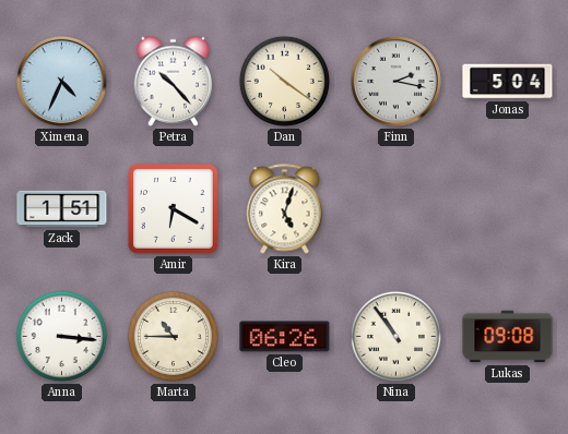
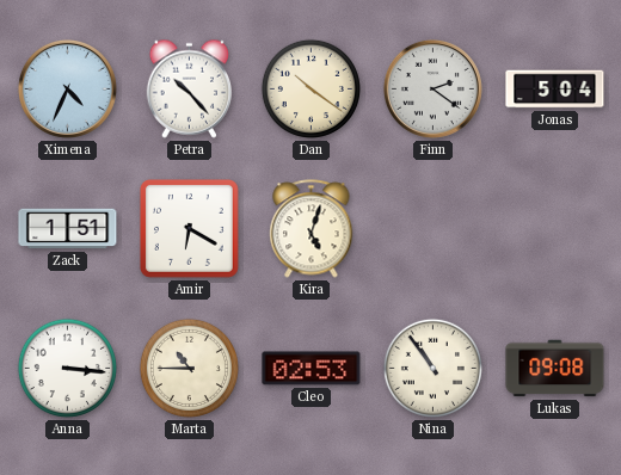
Finn: 2:17 -> 2:21
Cleo: 06:26 -> 02:53
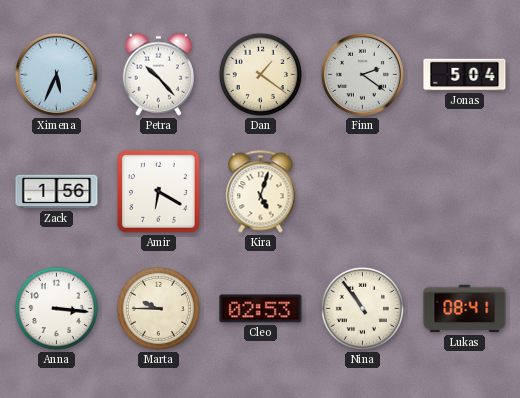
Ximena: 4:34 -> 5:34
Dan: 10:21 -> 1:21
Zack: 1:51 -> 1:56
Marta: 10:45 -> 9:45
Lukas: 09:08 -> 08:41
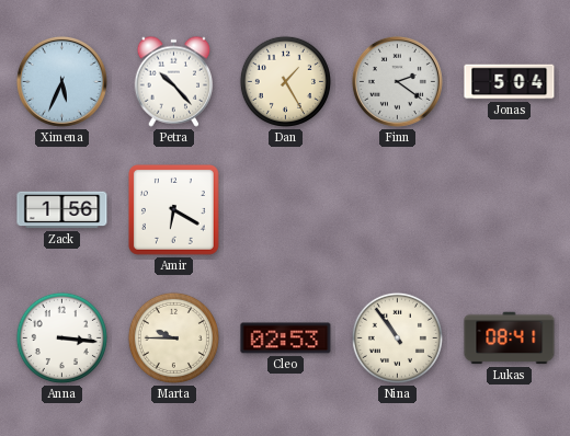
Dan: 1:21 -> 1:25
Kira: 5:03 -> none
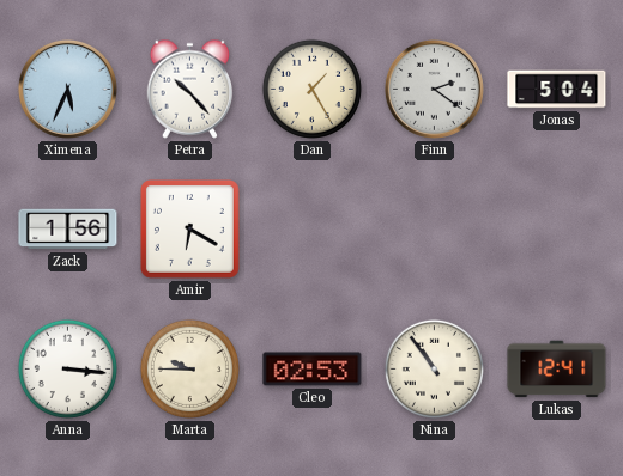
Lukas: 08:41 -> 12:41
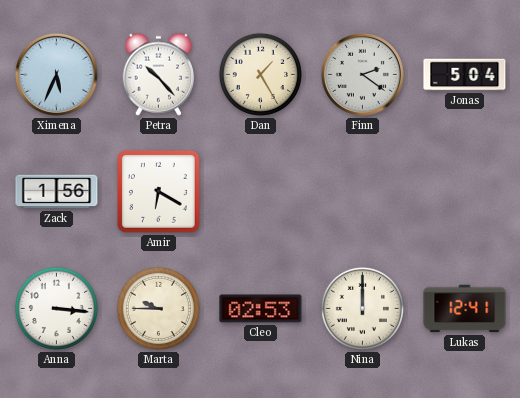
Nina: 10:54 -> 12:00
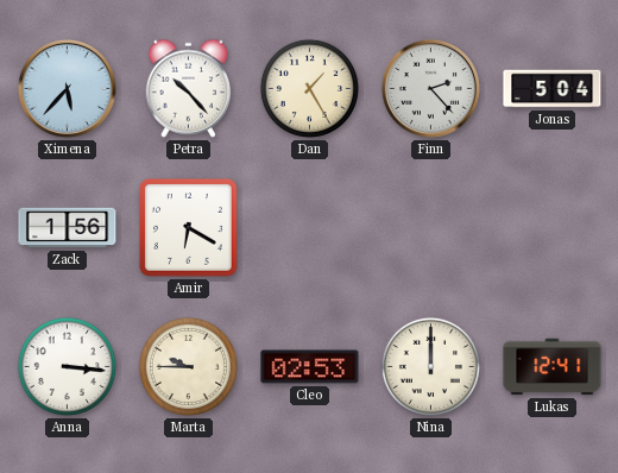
Ximena: 5:34 -> 5:37
Finn: 2:21 -> 2:23
